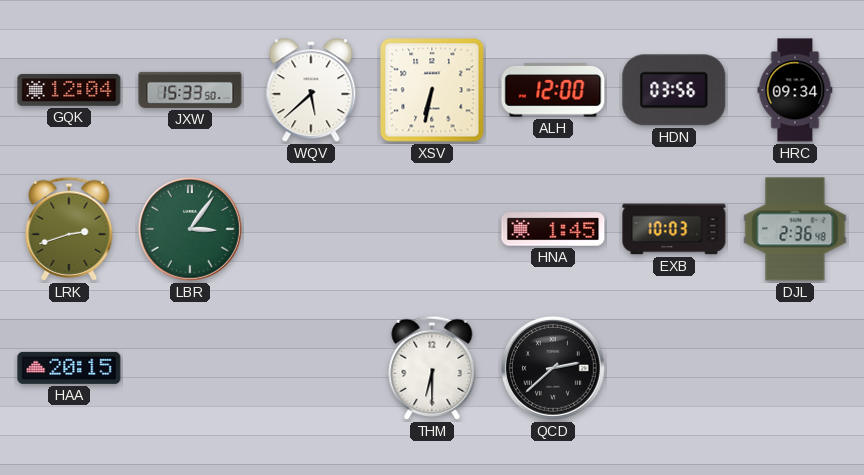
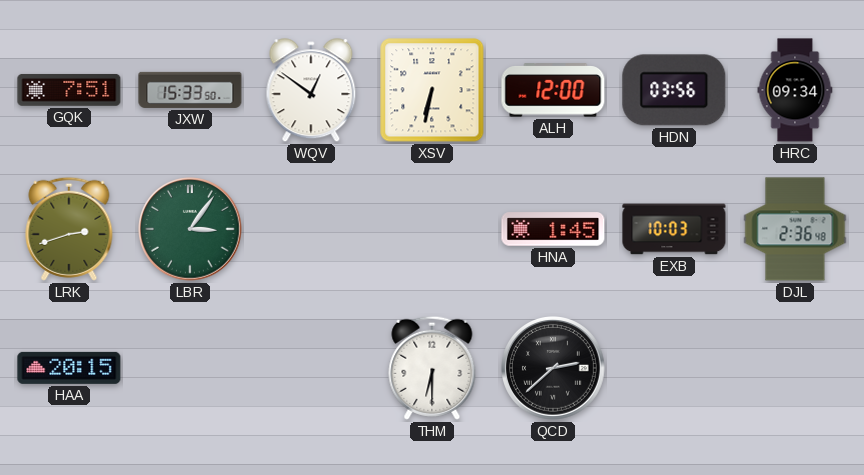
GQK: 12:04 -> 7:51
WQV: 5:38 -> 12:51
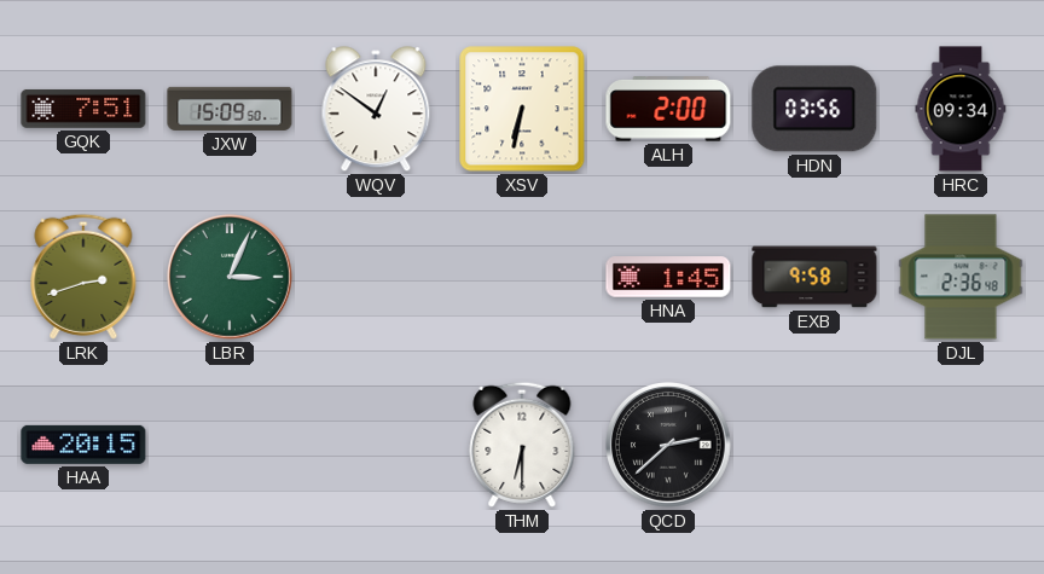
JXW: 15:33 -> 15:09
ALH: 12:00 -> 2:00
LBR: 3:06 -> 3:04
EXB: 10:03 -> 9:58
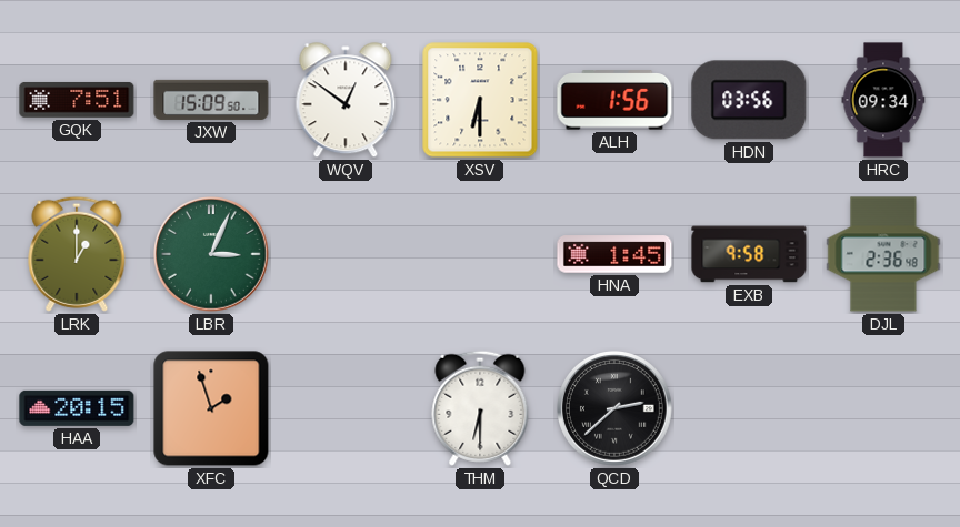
XSV: 6:32 -> 6:30
ALH: 2:00 -> 1:56
LRK: 2:42 -> 1:00
XFC: none -> 1:57
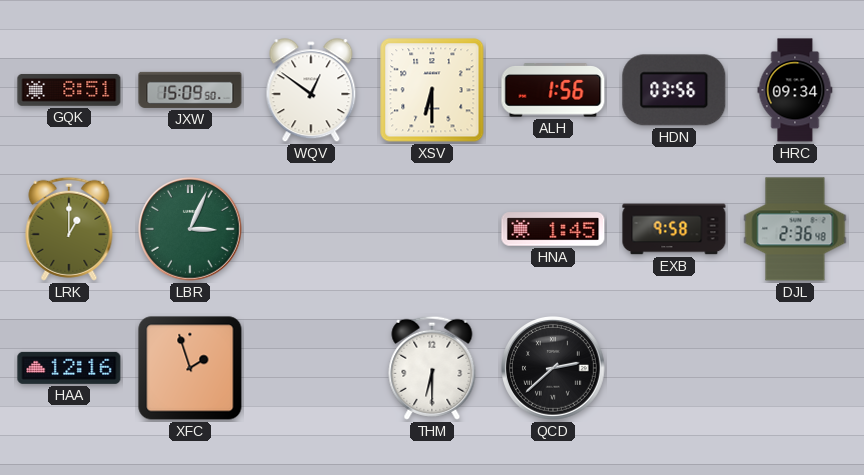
GQK: 7:51 -> 8:51
HAA: 20:15 -> 12:16
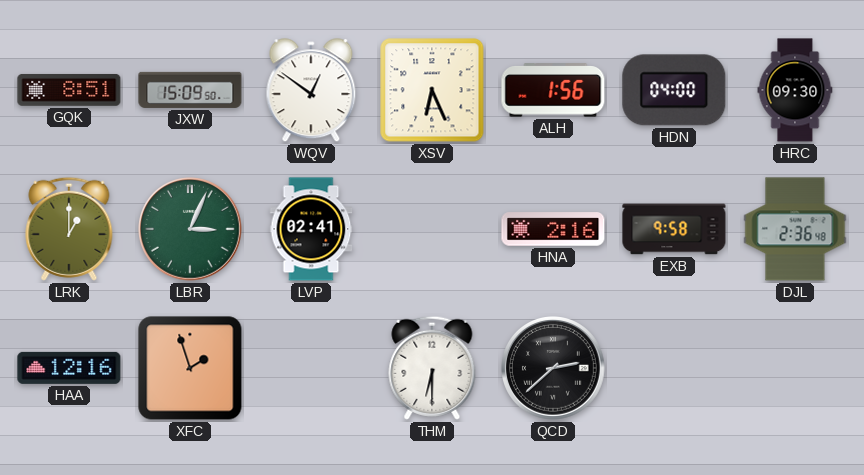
XSV: 6:30 -> 6:26
HDN: 03:56 -> 04:00
HRC: 09:34 -> 09:30
LVP: none -> 02:41
HNA: 1:45 -> 2:16
